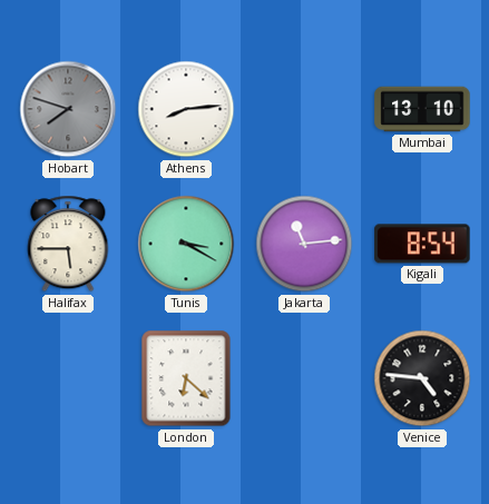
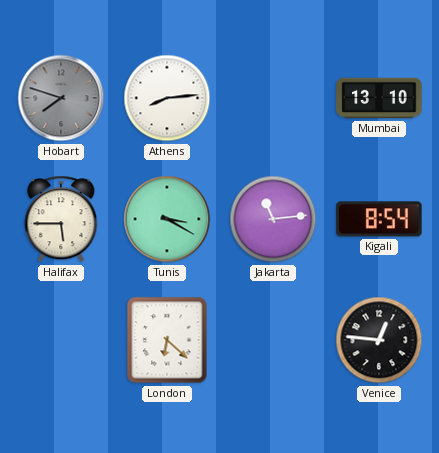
Venice: 4:46 -> 12:46
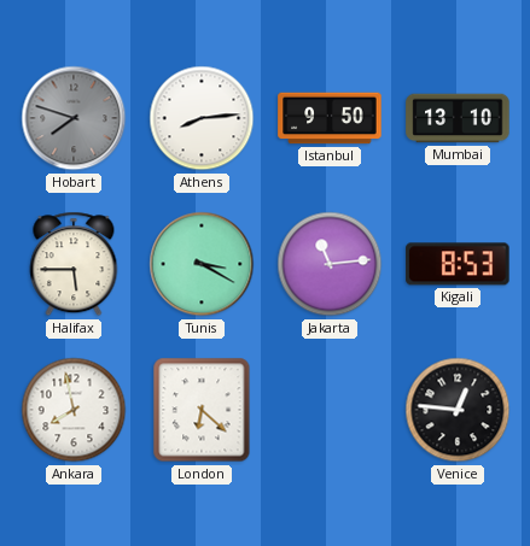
Istanbul: none -> 9:50
Kigali: 8:54 -> 8:53
Ankara: none -> 7:58
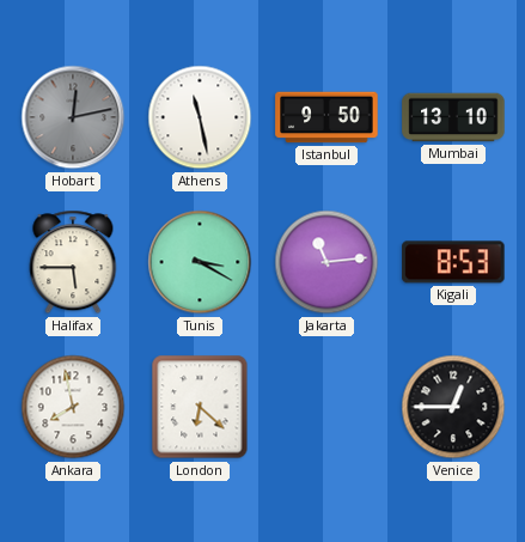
Hobart: 7:48 -> 12:13
Athens: 8:14 -> 11:28
Venice: 12:46 -> 12:45
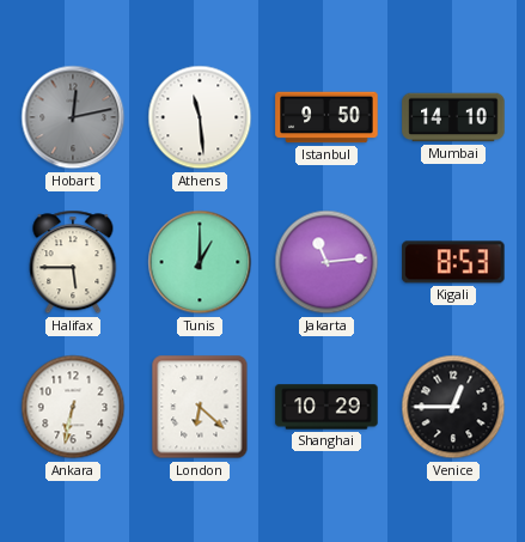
Athens: 11:28 -> 11:29
Mumbai: 13:10 -> 14:10
Tunis: 3:20 -> 1:00
Ankara: 7:58 -> 6:32
Shanghai: none -> 10:29
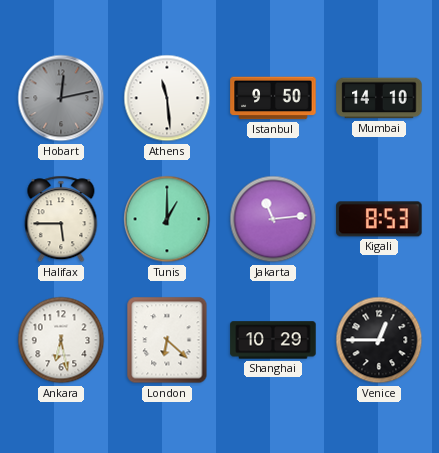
Ankara: 6:32 -> 6:28
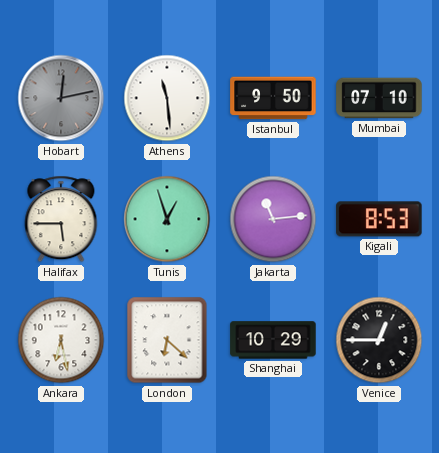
Mumbai: 14:10 -> 07:10
Tunis: 1:00 -> 12:57
